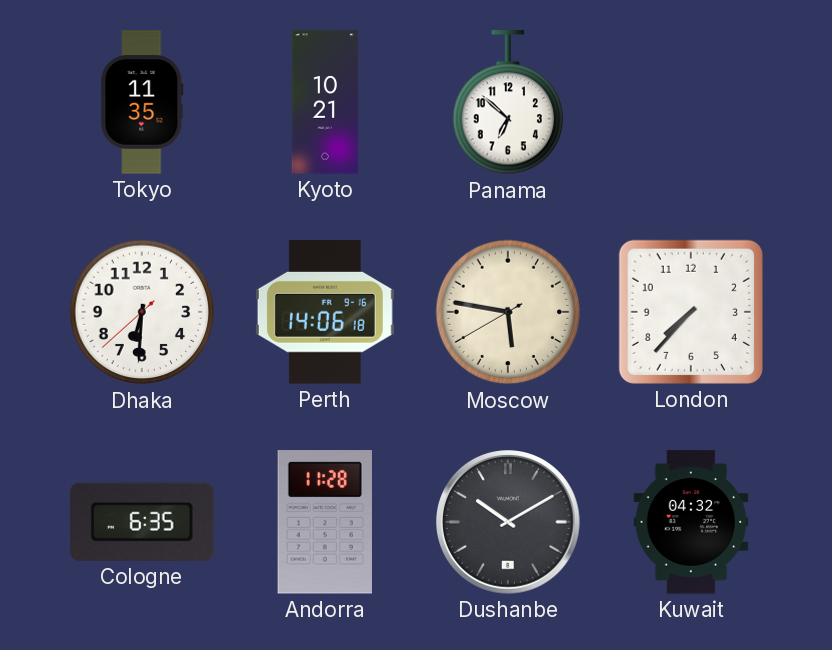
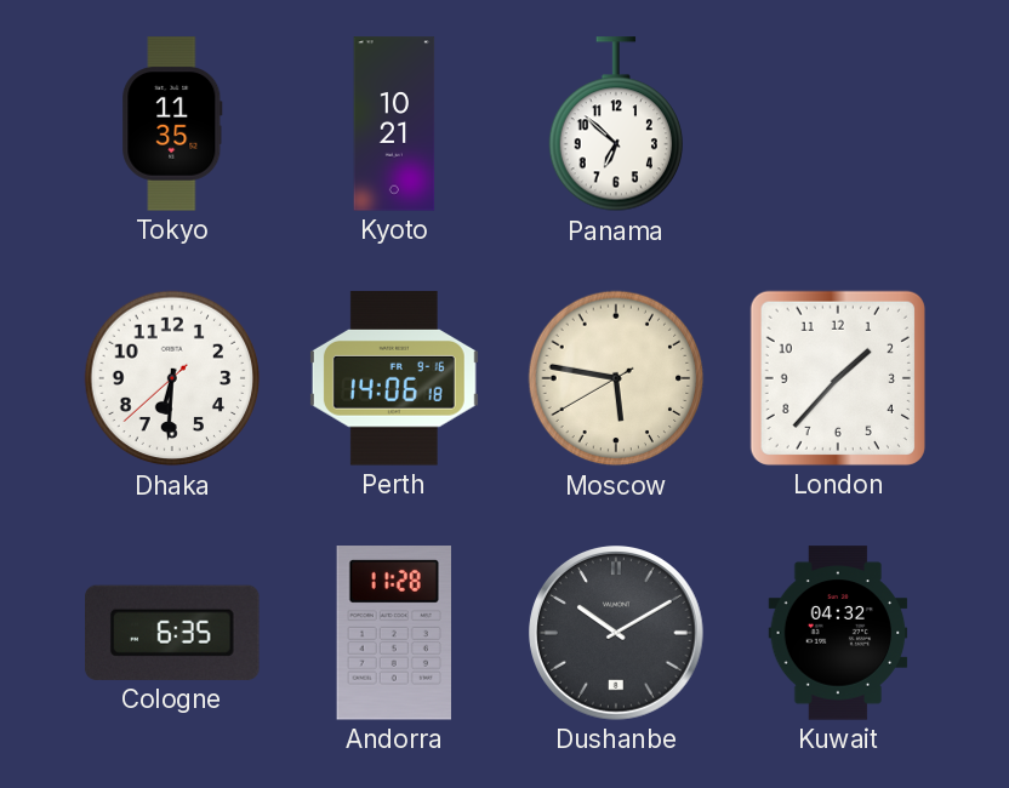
London: 7:37 -> 1:37
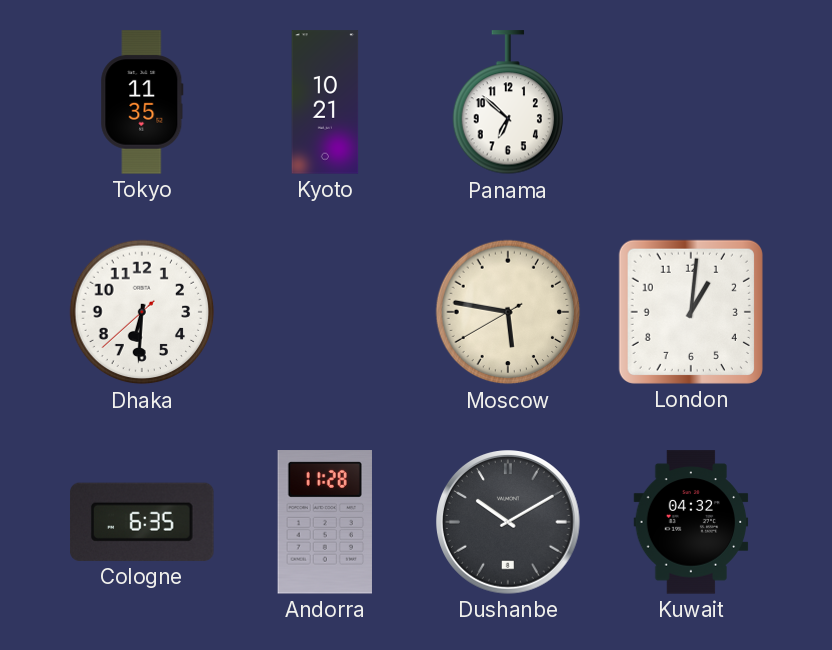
Perth: 14:06 -> none
London: 1:37 -> 1:01
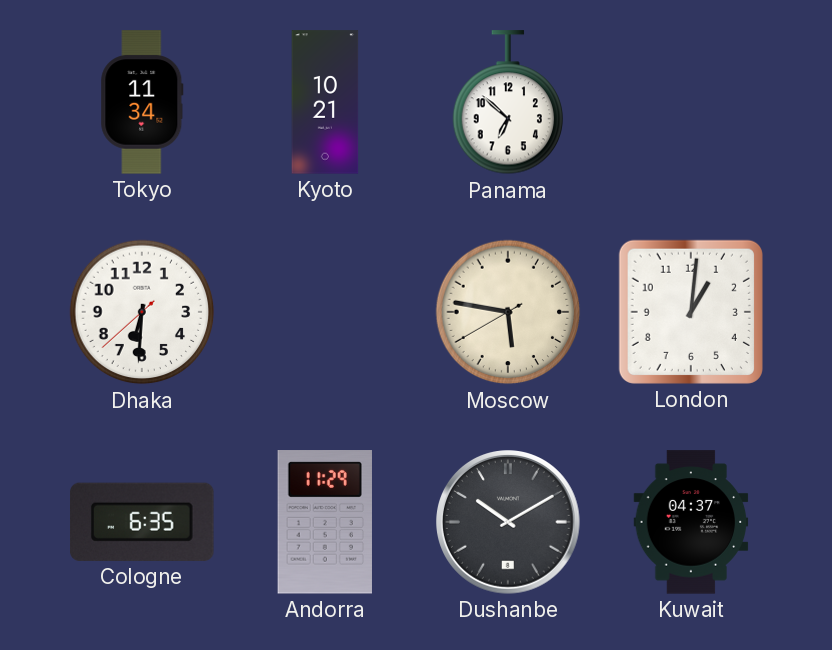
Tokyo: 11:35 -> 11:34
Andorra: 11:28 -> 11:29
Kuwait: 04:32 -> 04:37
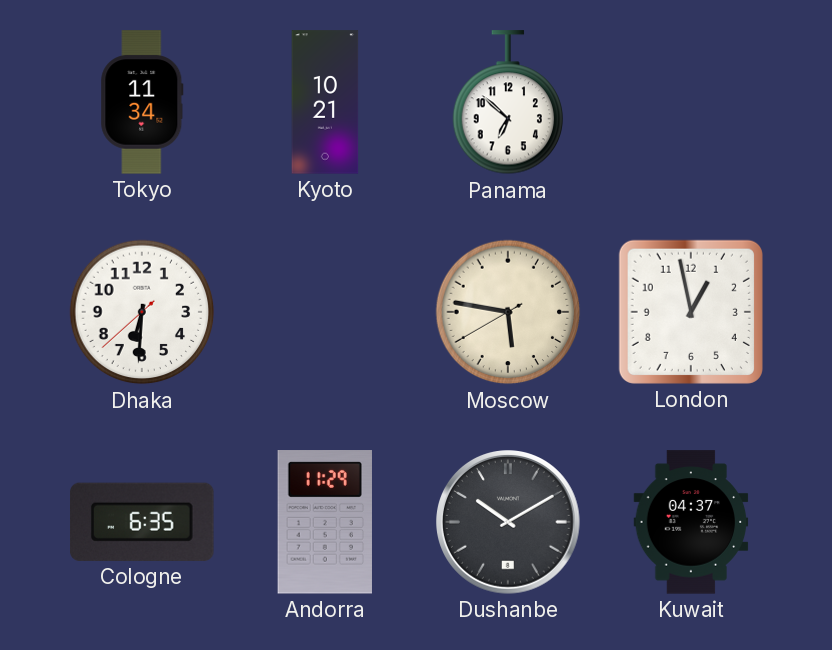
London: 1:01 -> 12:58
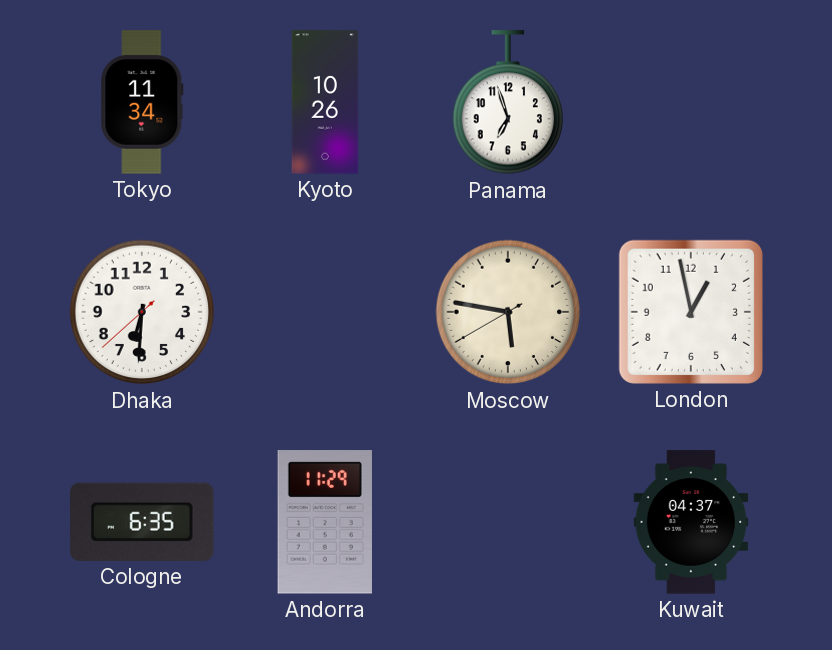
Kyoto: 10:21 -> 10:26
Panama: 6:52 -> 6:57
Dushanbe: 10:10 -> none
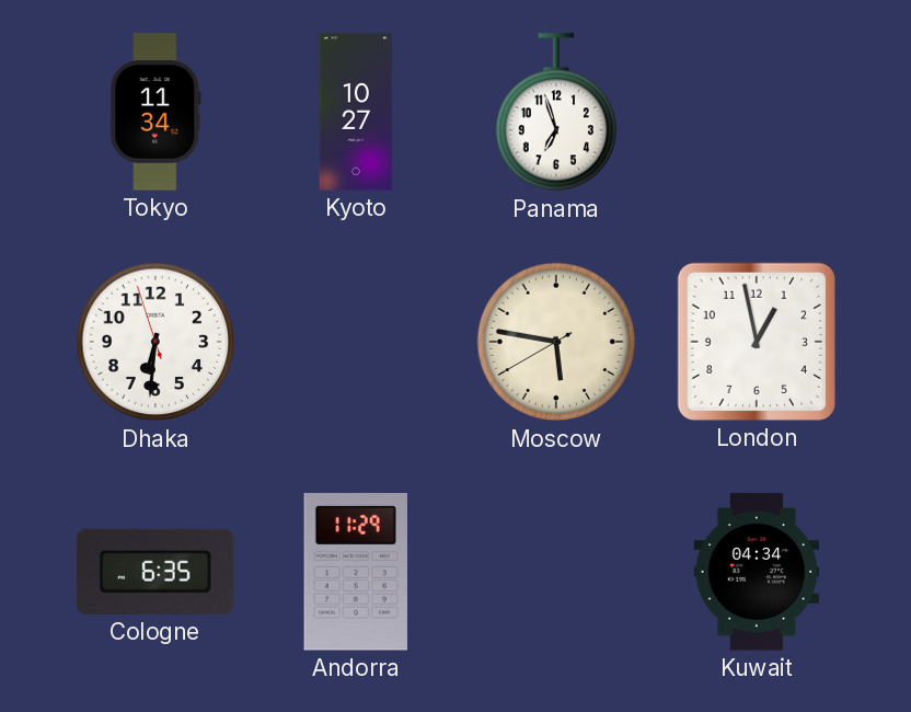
Kyoto: 10:26 -> 10:27
Dhaka: 6:30:38 -> 6:30:57
Kuwait: 04:37 -> 04:34
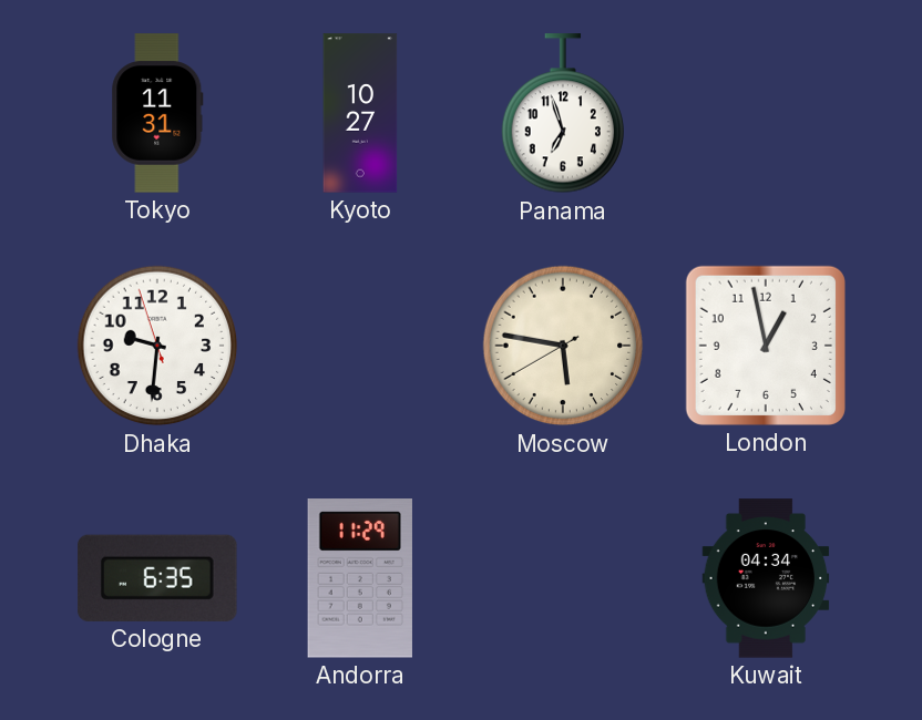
Tokyo: 11:34 -> 11:31
Dhaka: 6:30 -> 9:30
